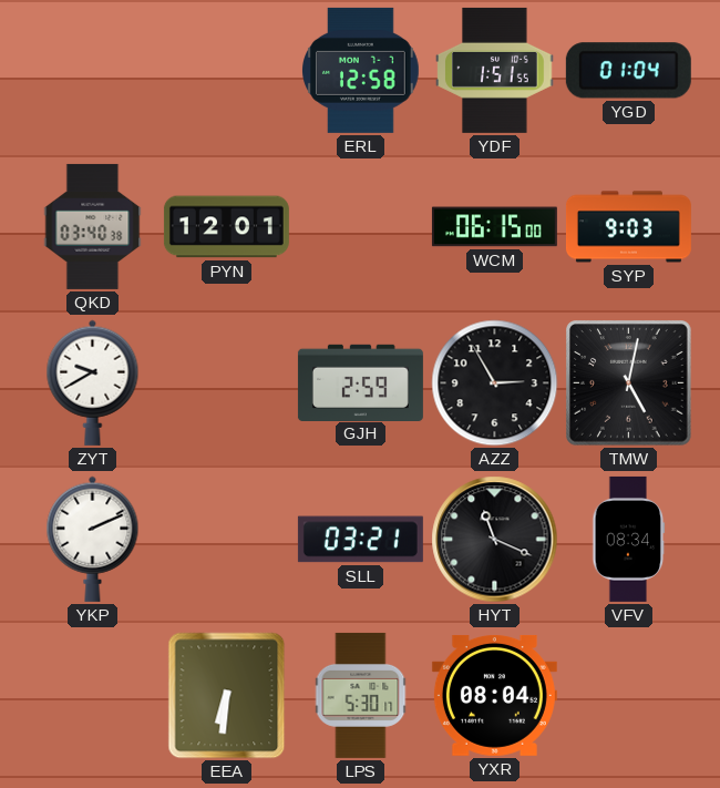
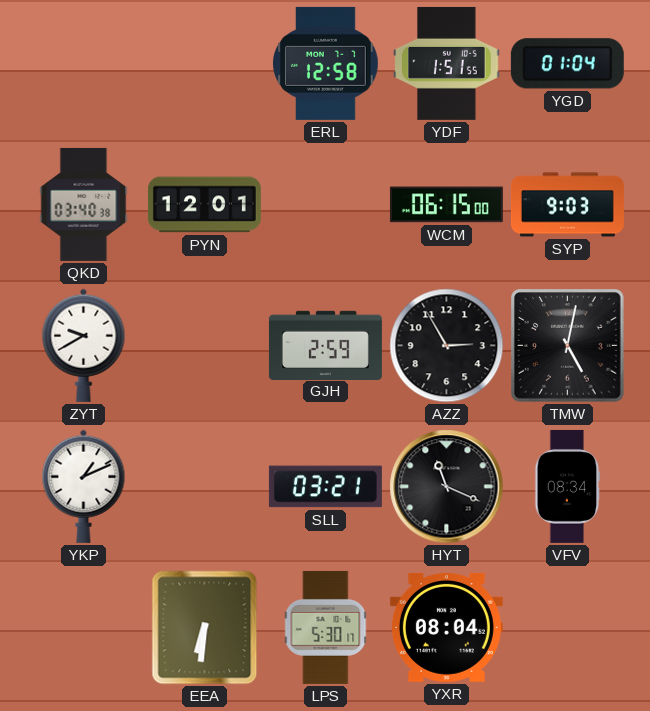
YKP: 2:11 -> 1:11
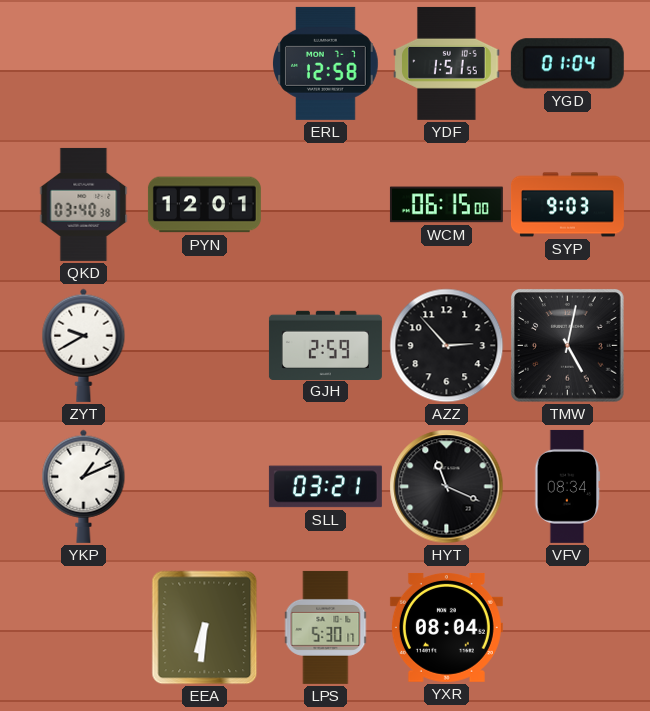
AZZ: 2:55 -> 2:53
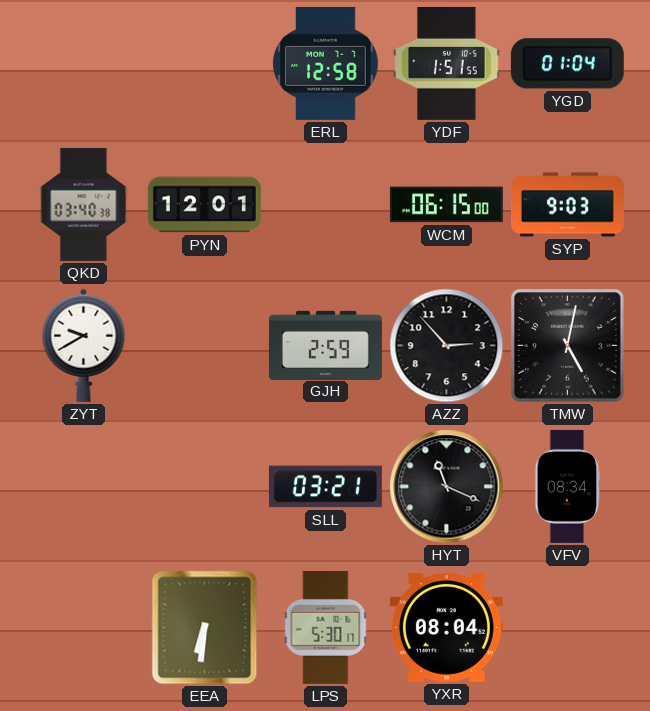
YKP: 1:11 -> none
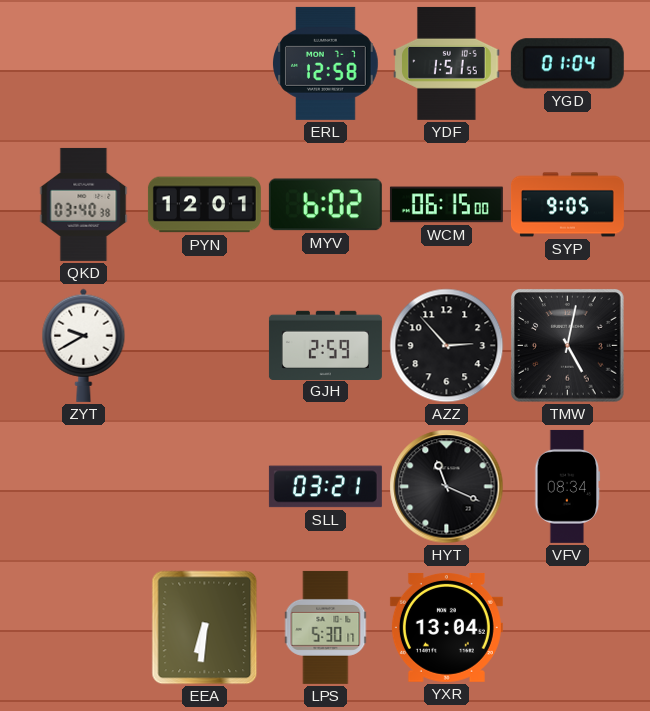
MYV: none -> 6:02
SYP: 9:03 -> 9:05
YXR: 08:04 -> 13:04
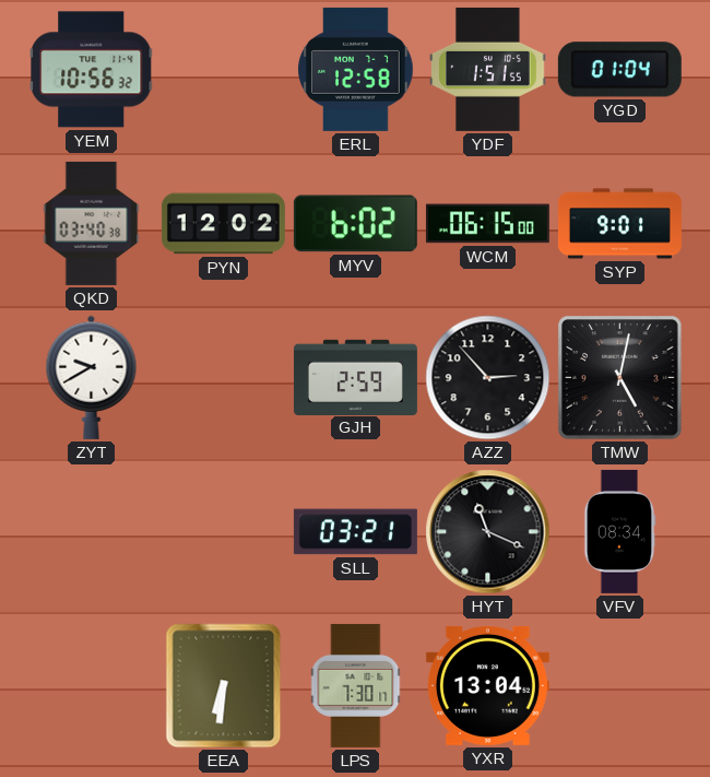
YEM: none -> 10:56
PYN: 12:01 -> 12:02
SYP: 9:05 -> 9:01
LPS: 5:30 -> 7:30
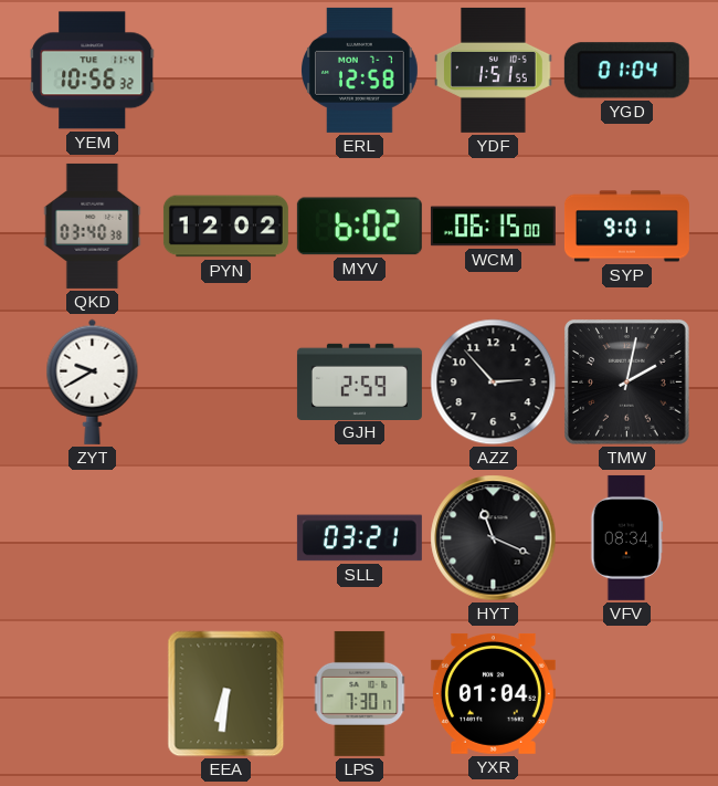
TMW: 5:02 -> 2:02
YXR: 13:04 -> 01:04
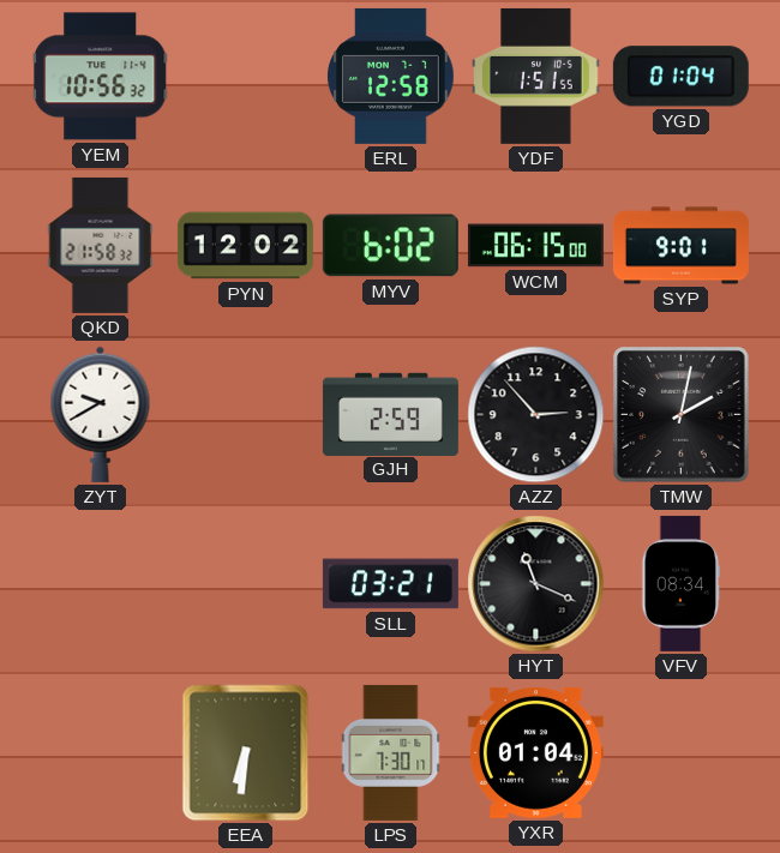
QKD: 03:40 -> 21:58
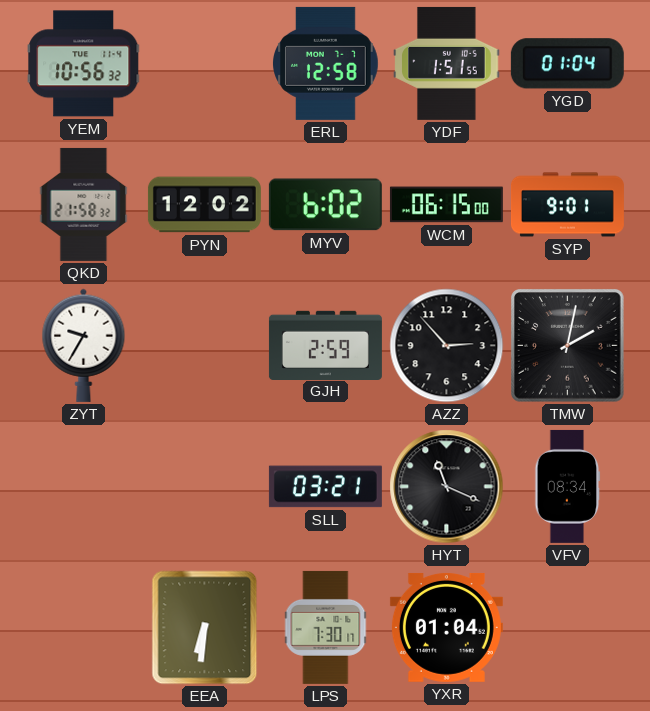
ZYT: 9:40 -> 9:35
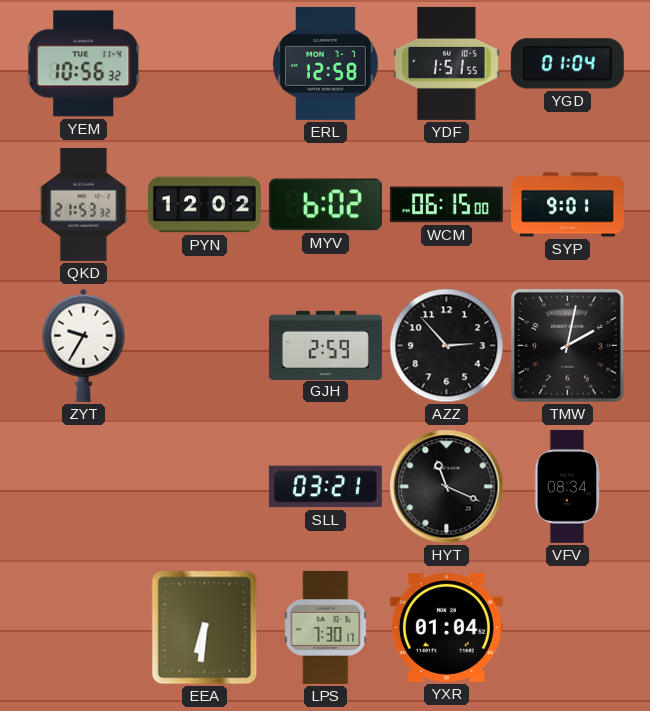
QKD: 21:58 -> 21:53
